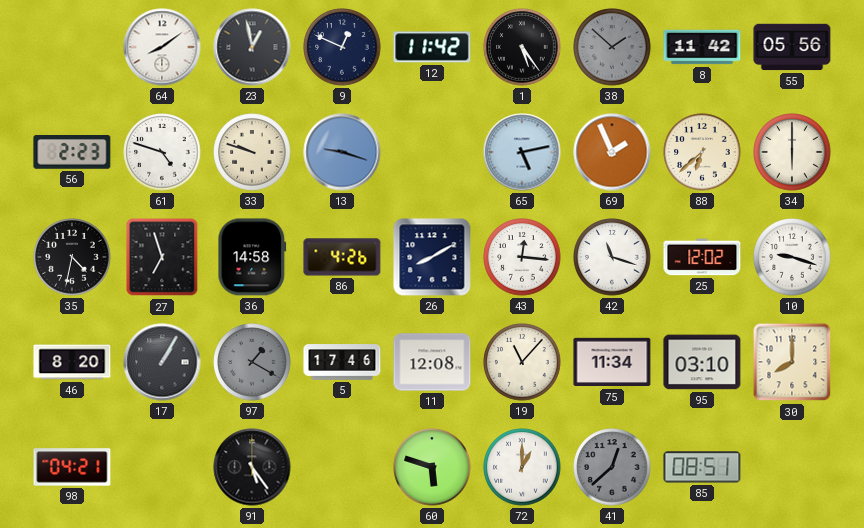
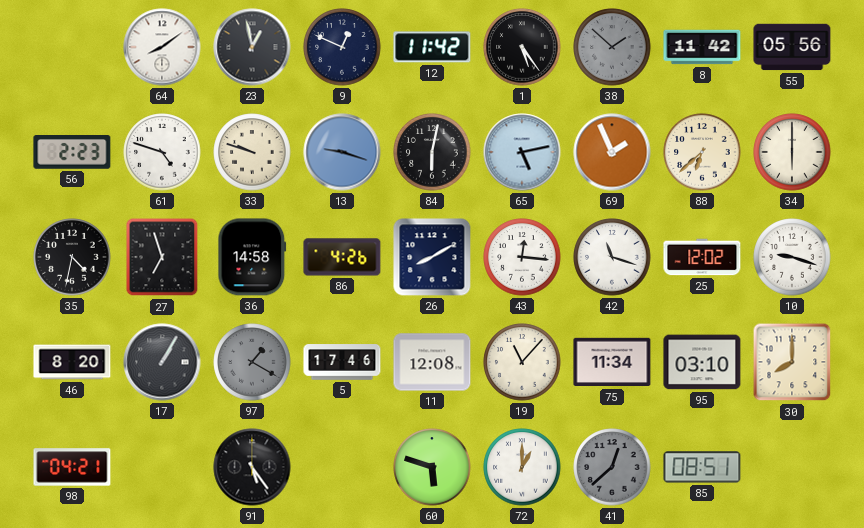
84: none -> 6:02
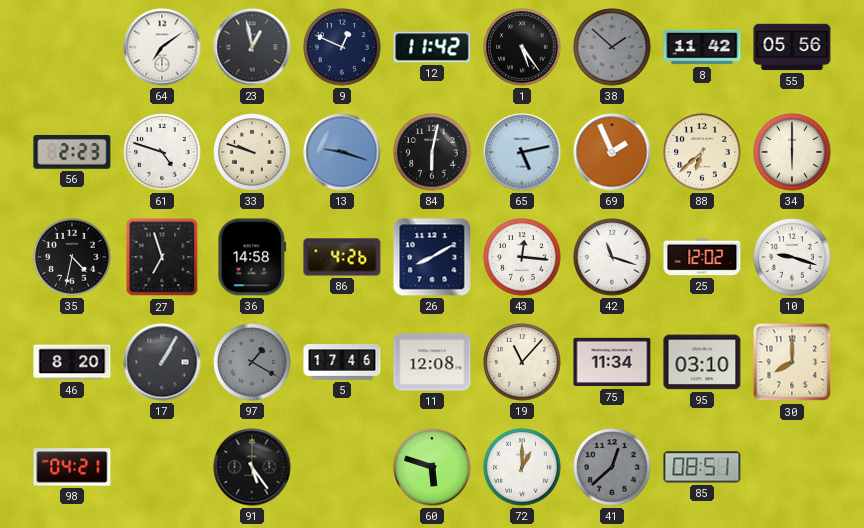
64: 8:09 -> 7:09
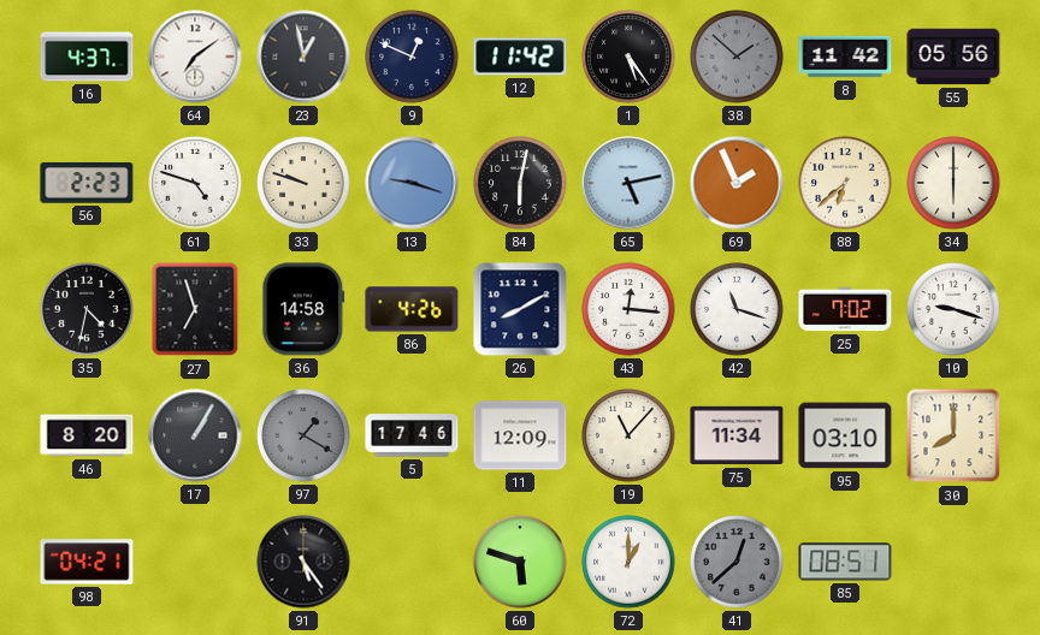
16: none -> 4:37
25: 12:02 -> 7:02
11: 12:08 -> 12:09
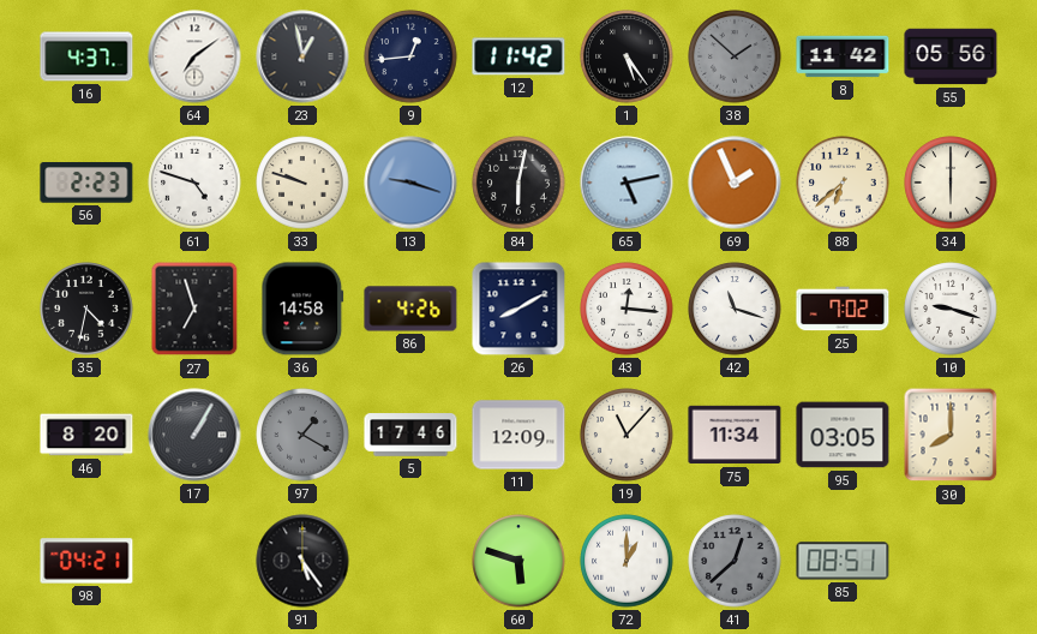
9: 12:49 -> 12:44
95: 03:10 -> 03:05
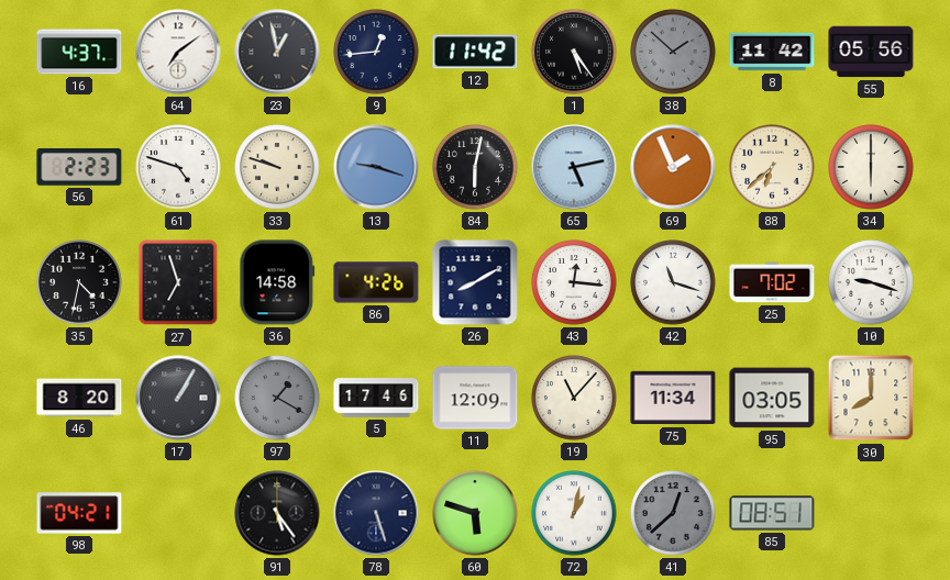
78: none -> 5:27
72: 1:00 -> 1:02
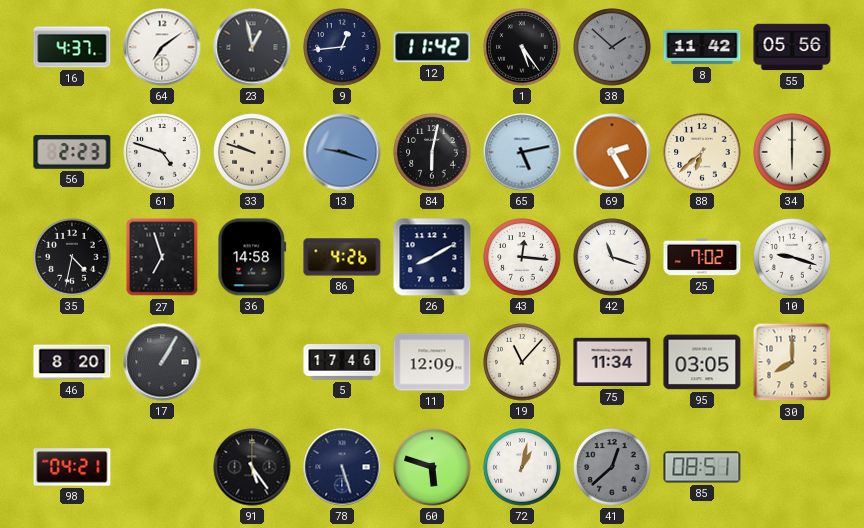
69: 1:56 -> 2:25
97: 1:20 -> none
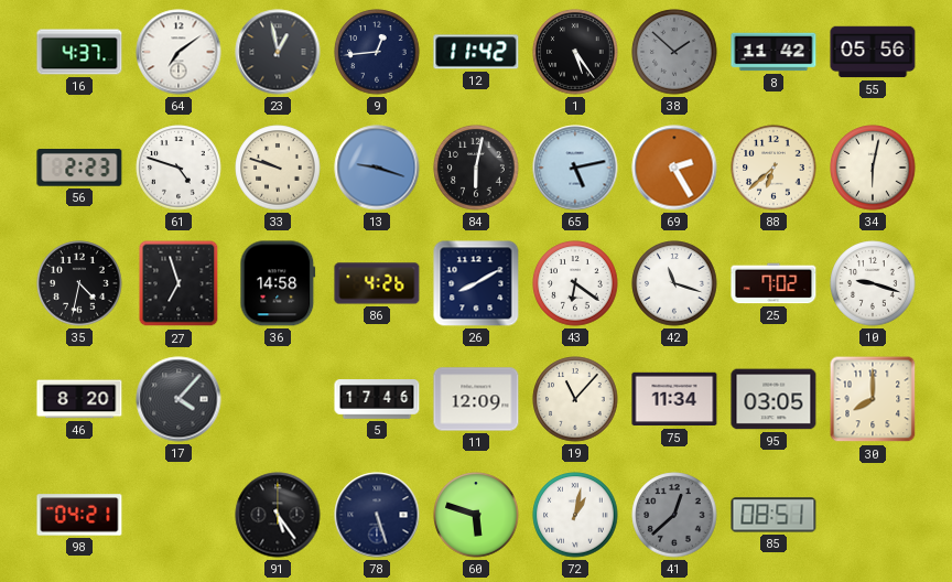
34: 6:00 -> 6:02
43: 12:16 -> 6:21
17: 1:05 -> 4:07
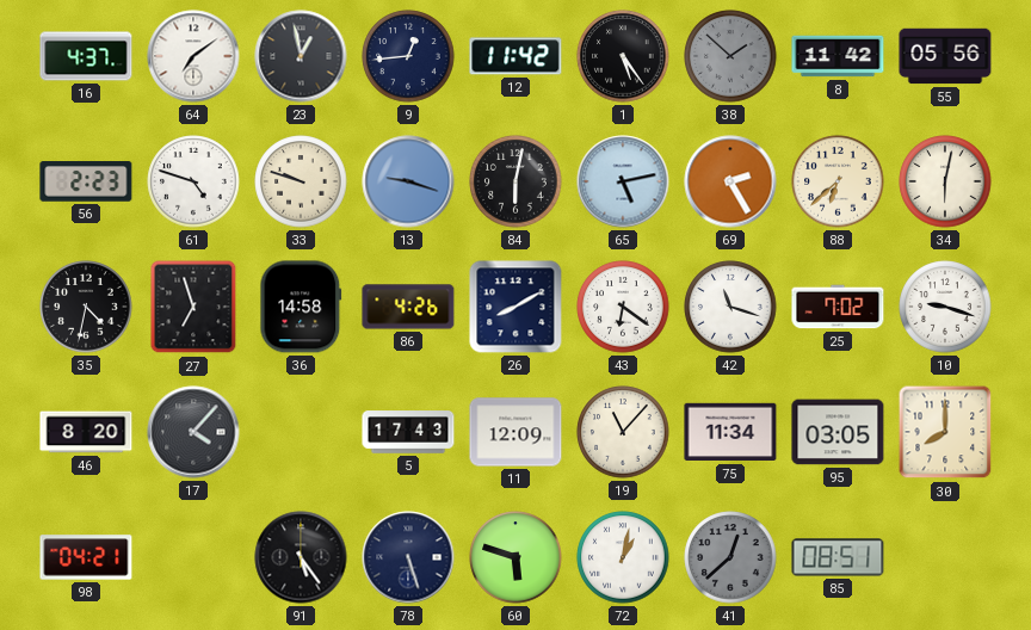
5: 17:46 -> 17:43
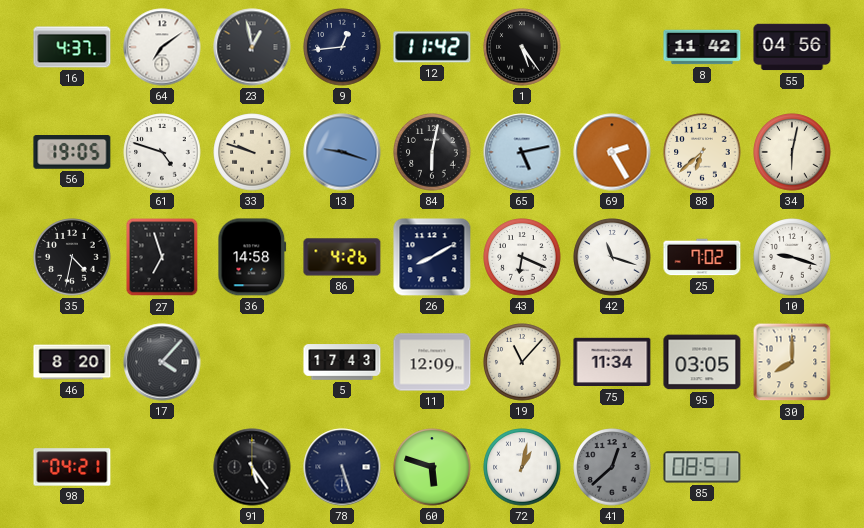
38: 1:52 -> none
55: 05:56 -> 04:56
56: 2:23 -> 19:05
43: 6:21 -> 6:19
